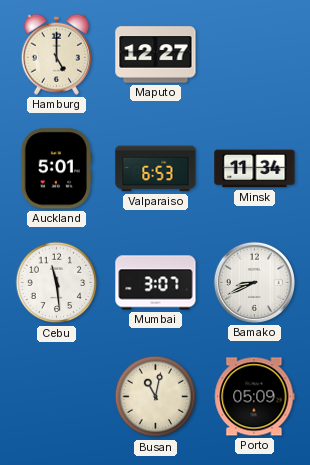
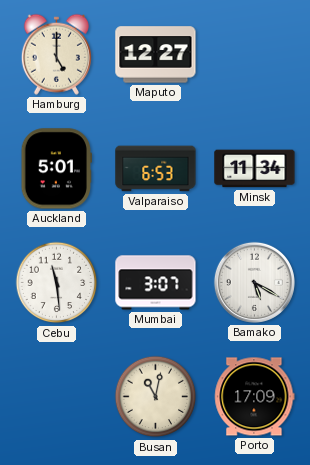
Bamako: 8:41 -> 5:20
Porto: 05:09 -> 17:09
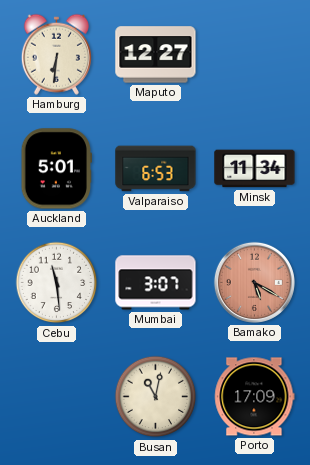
Hamburg: 5:00 -> 6:31
Bamako dial: white -> salmon
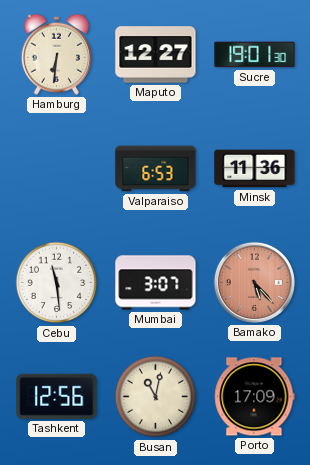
Sucre: none -> 19:01
Auckland: 5:01 -> none
Minsk: 11:34 -> 11:36
Bamako: 5:20 -> 5:23
Tashkent: none -> 12:56
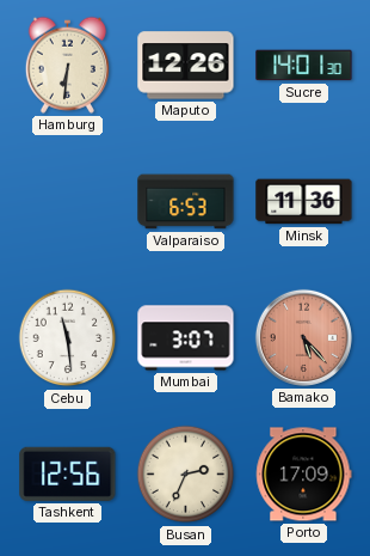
Maputo: 12:27 -> 12:26
Sucre: 19:01 -> 14:01
Busan: 11:02 -> 2:34
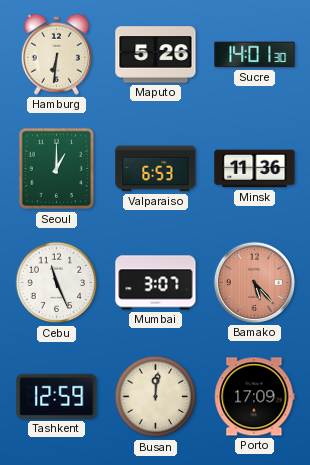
Maputo: 12:26 -> 5:26
Seoul: none -> 1:00
Cebu: 11:29 -> 11:26
Tashkent: 12:56 -> 12:59
Busan: 2:34 -> 12:01
